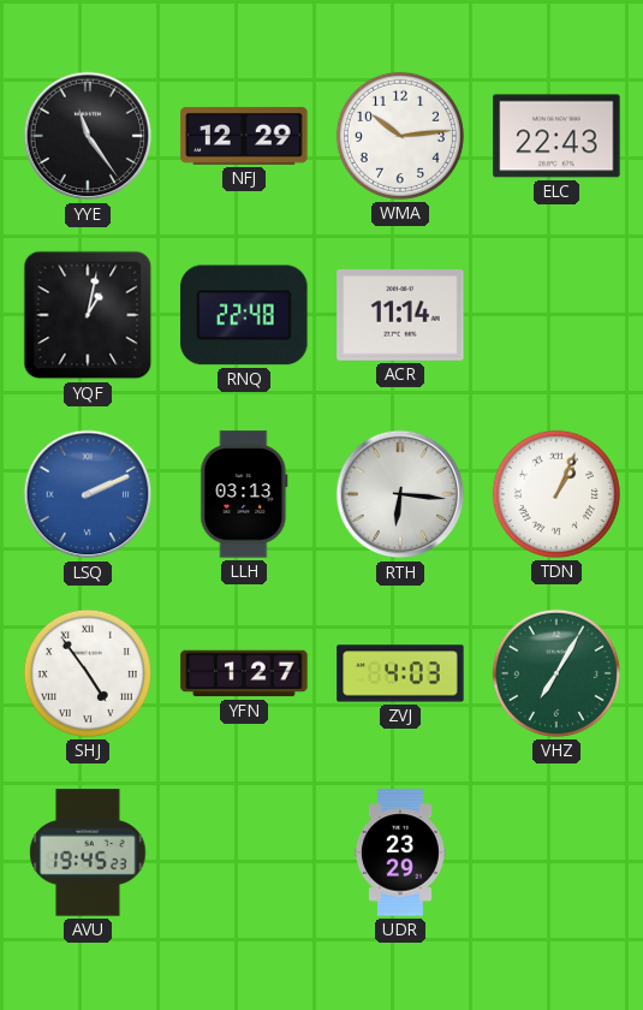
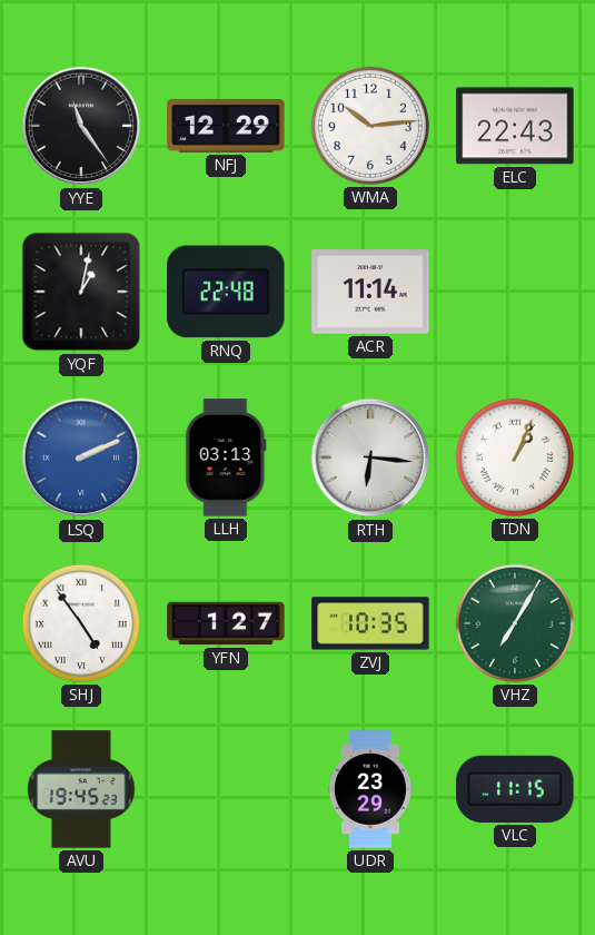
ZVJ: 4:03 -> 10:35
VLC: none -> 11:15
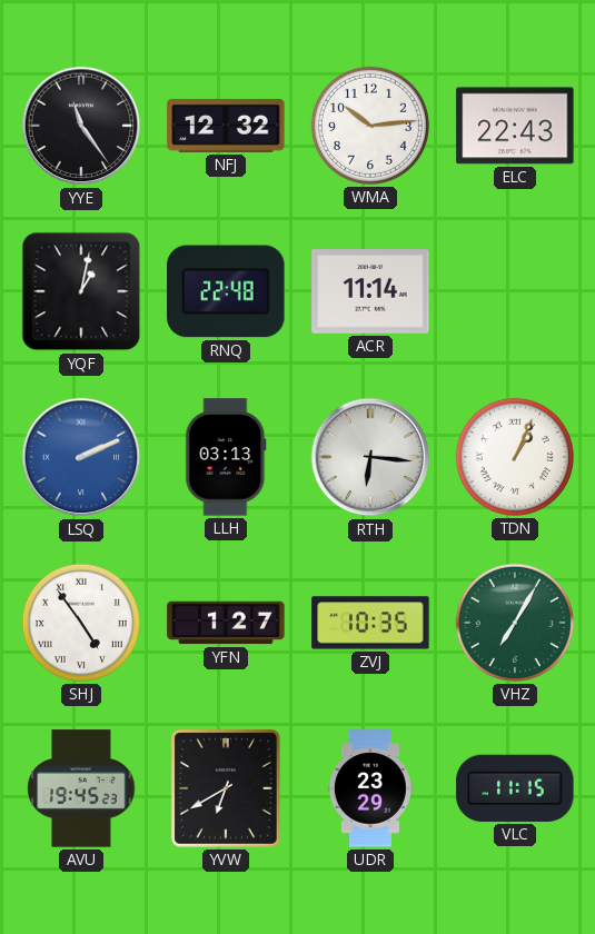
NFJ: 12:29 -> 12:32
YVW: none -> 6:40
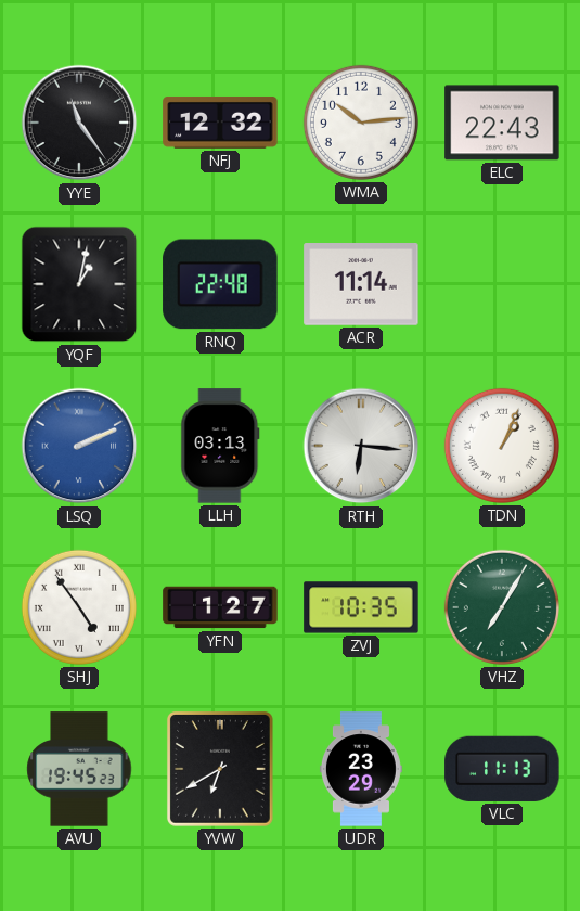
VLC: 11:15 -> 11:13
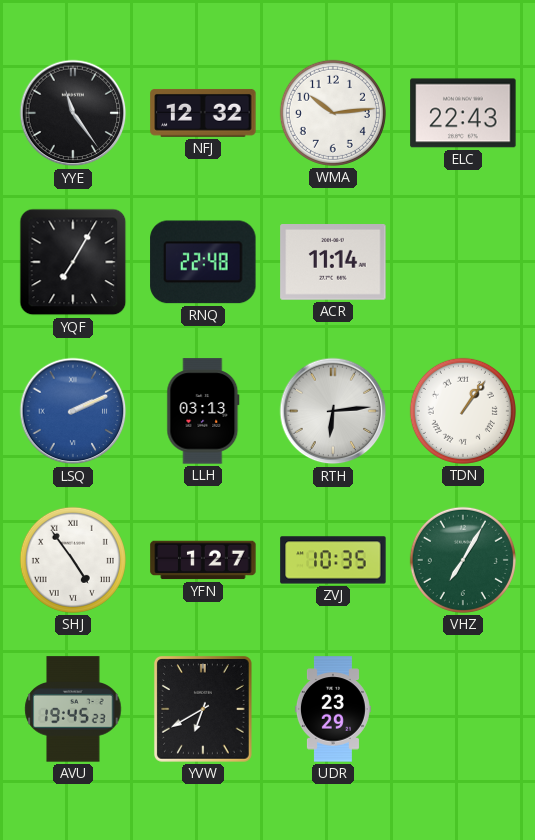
YQF: 1:02 -> 7:05
RTH: 6:16 -> 6:14
TDN: 1:04 -> 1:06
VLC: 11:13 -> none
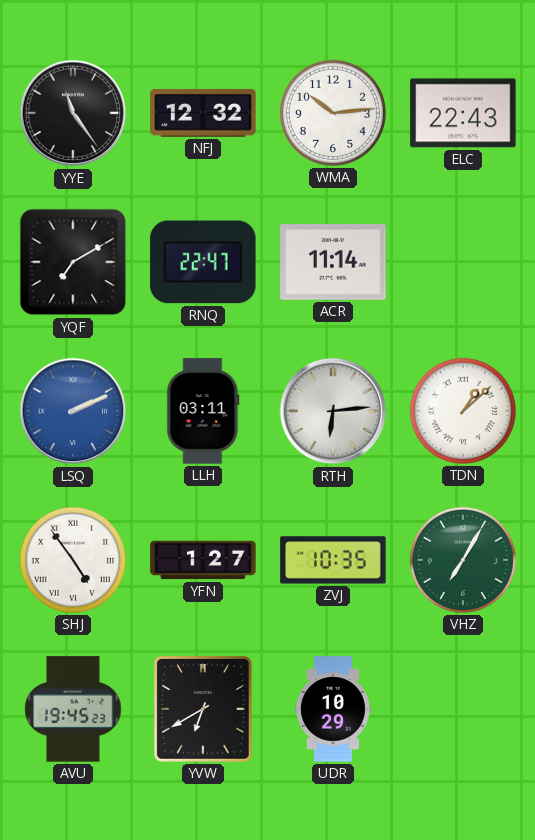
YQF: 7:05 -> 7:10
RNQ: 22:48 -> 22:47
LLH: 03:13 -> 03:11
TDN: 1:06 -> 1:08
UDR: 23:29 -> 10:29
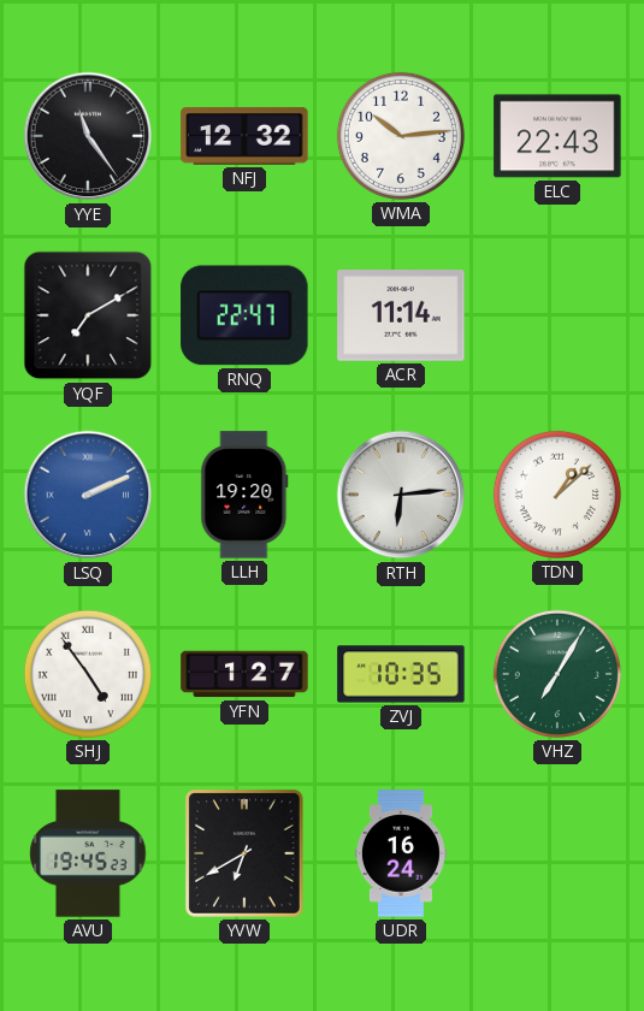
LLH: 03:11 -> 19:20
UDR: 10:29 -> 16:24
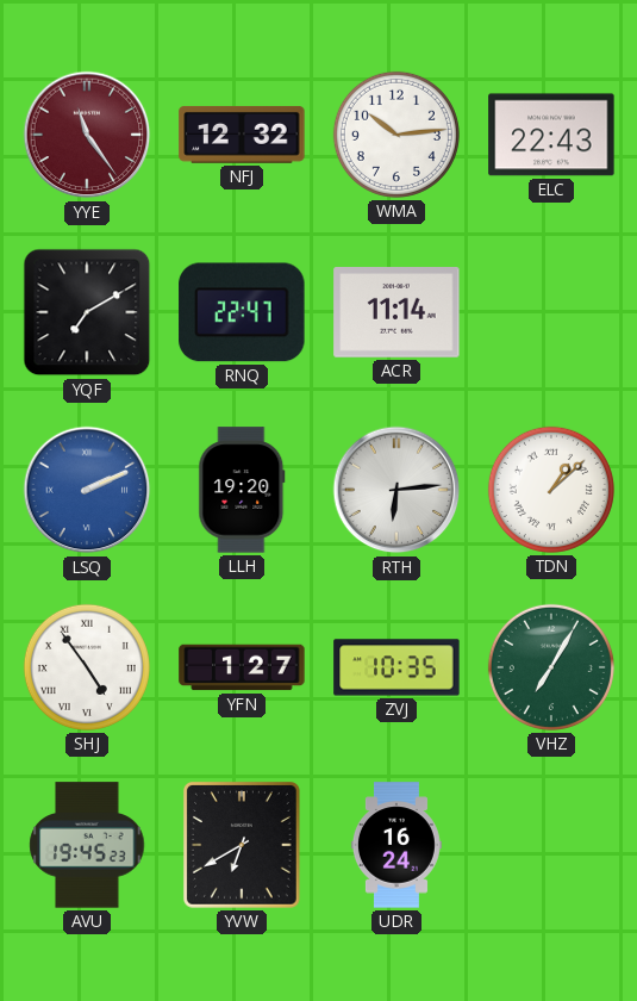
YYE dial: black -> burgundy
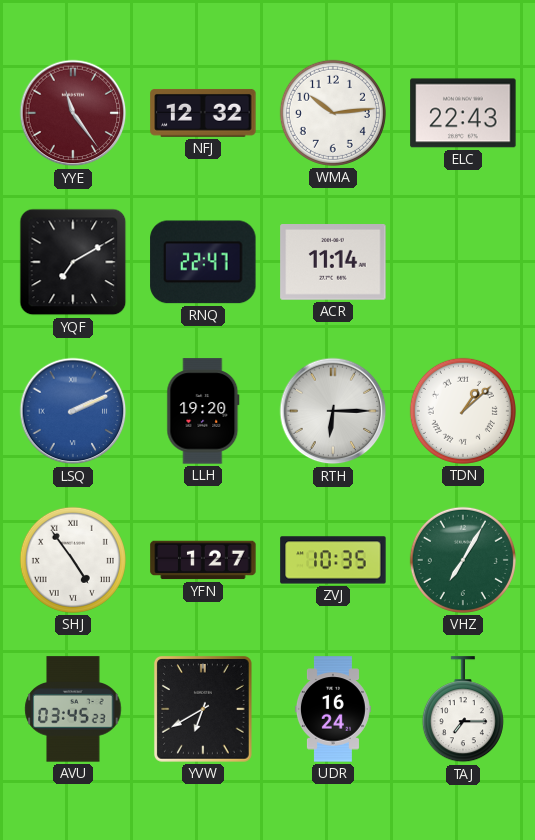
RTH: 6:14 -> 6:15
AVU: 19:45 -> 03:45
TAJ: none -> 7:15
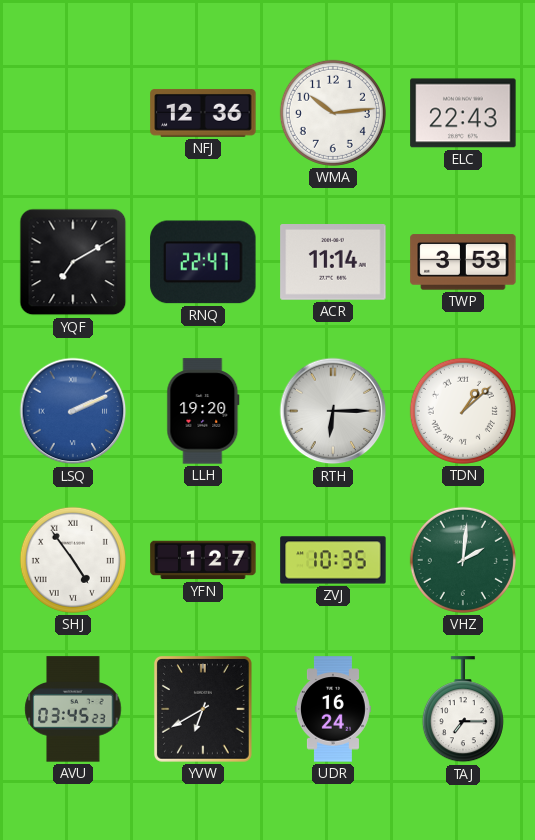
YYE: 11:24 -> none
NFJ: 12:32 -> 12:36
TWP: none -> 3:53
VHZ: 7:05 -> 2:01
